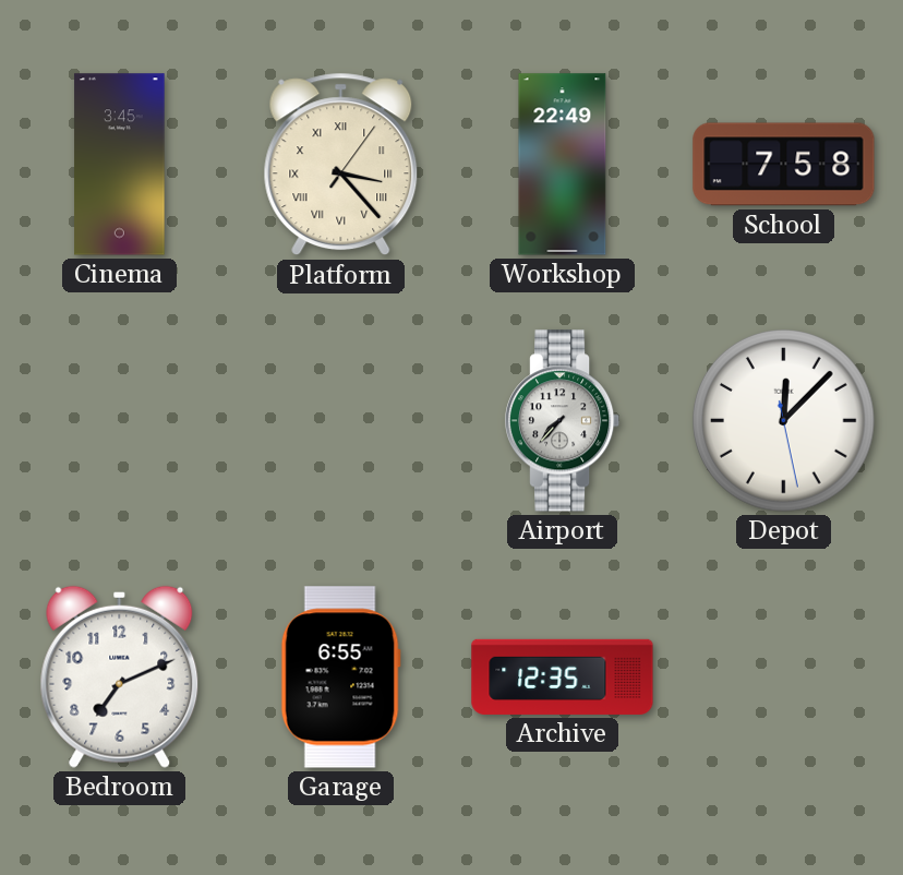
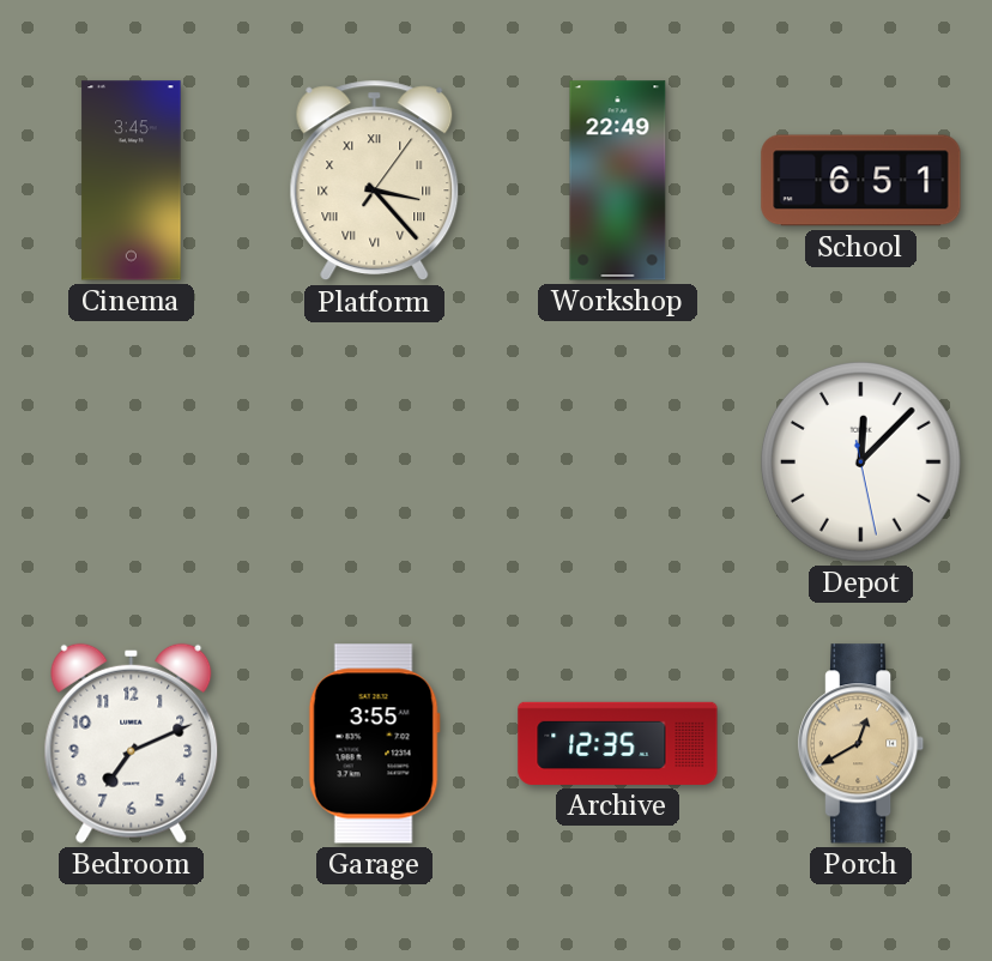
School: 7:58 -> 6:51
Airport: 7:37 -> none
Garage: 6:55 -> 3:55
Porch: none -> 12:40
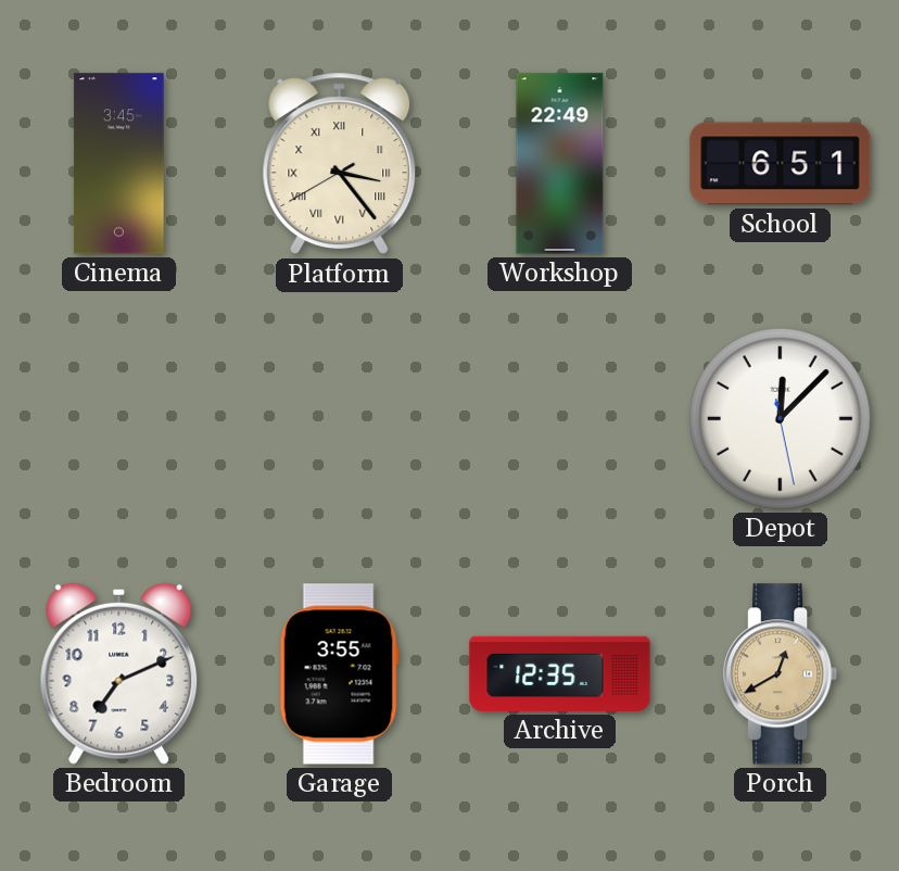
Platform: 3:23:06 -> 3:23:40
